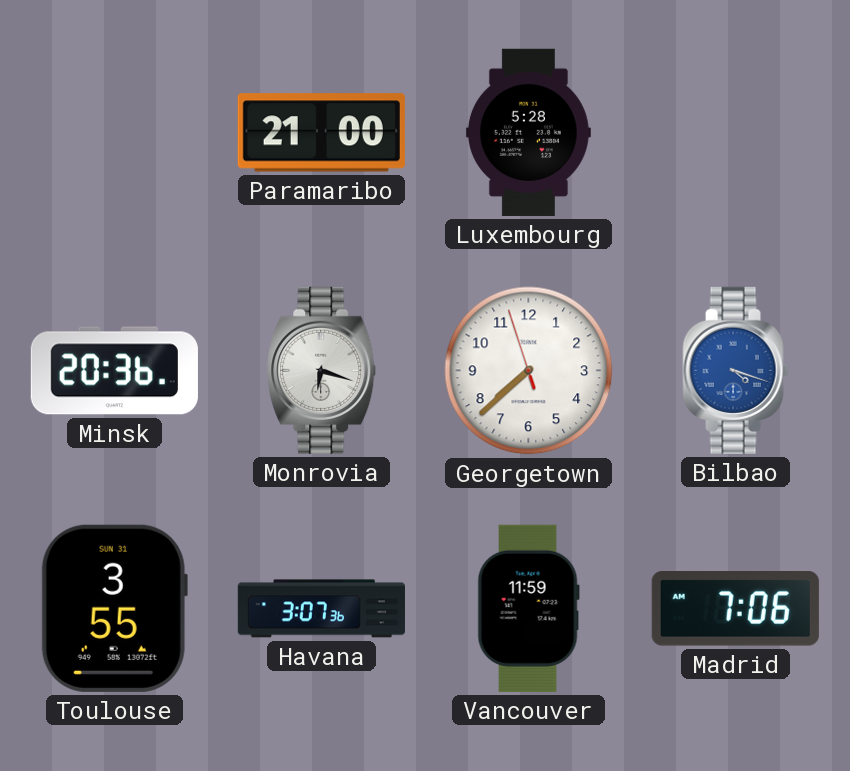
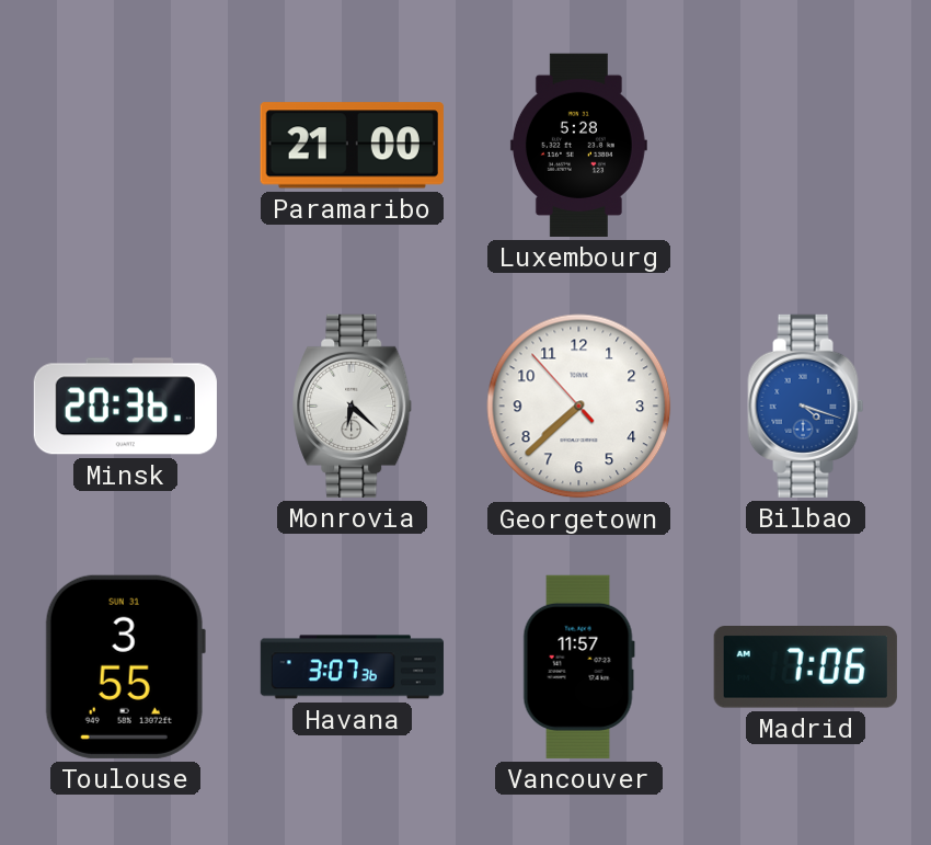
Monrovia: 6:18 -> 6:22
Georgetown: 7:37:57 -> 7:37:53
Vancouver: 11:59 -> 11:57
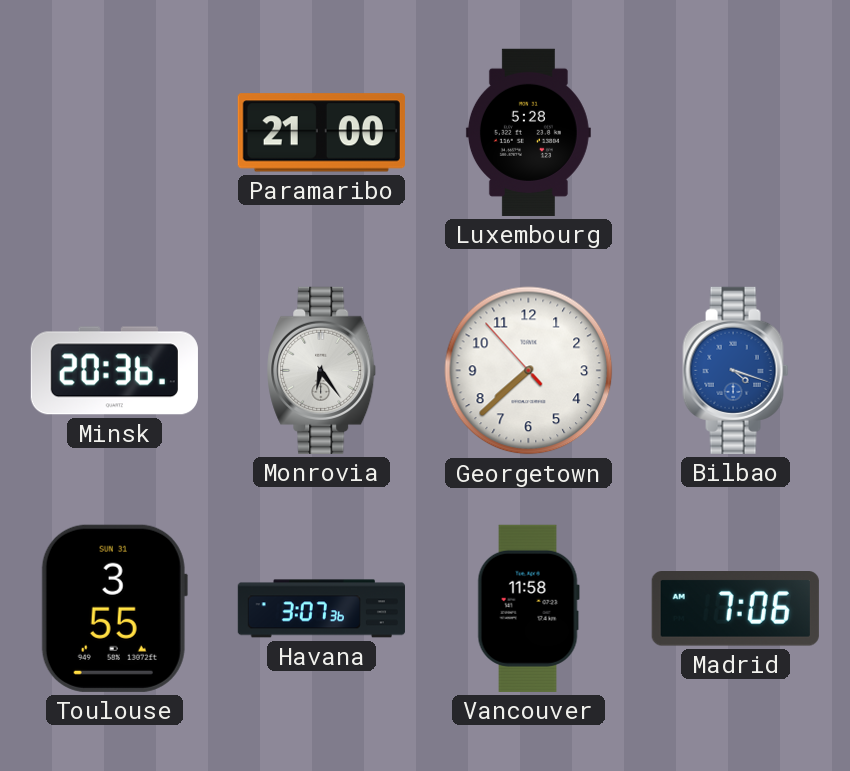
Monrovia: 6:22 -> 6:24
Vancouver: 11:57 -> 11:58
